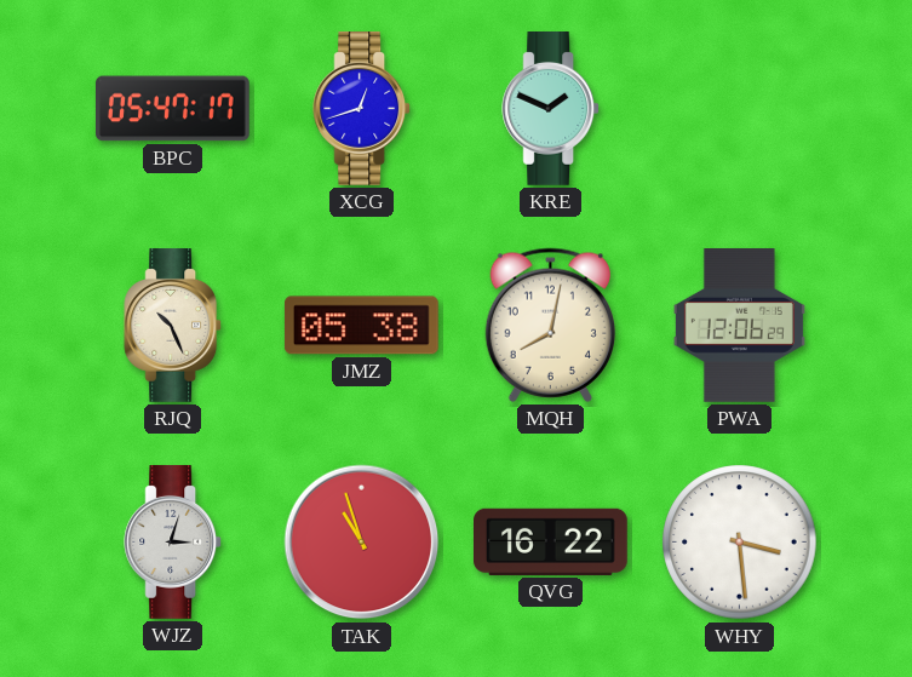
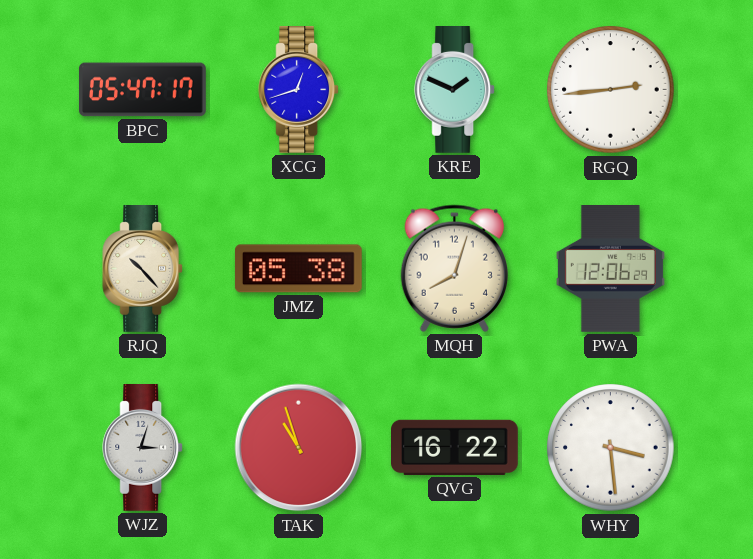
RGQ: none -> 2:44
RJQ: 10:26 -> 10:23
MQH: 8:02 -> 8:03
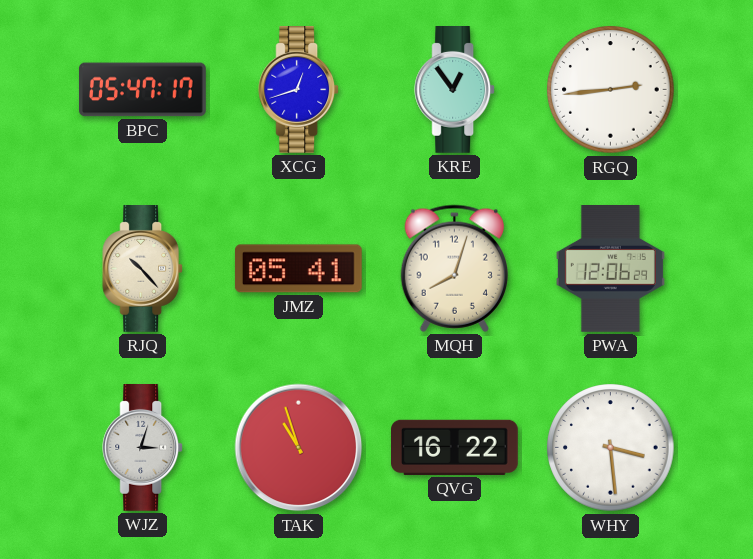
KRE: 1:49 -> 12:54
JMZ: 05:38 -> 05:41
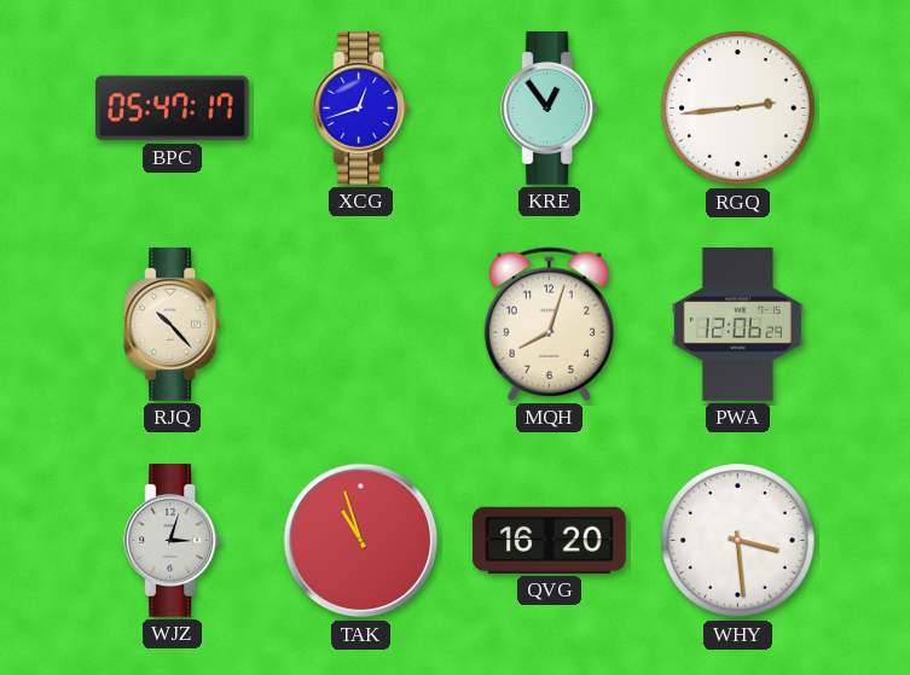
JMZ: 05:41 -> none
QVG: 16:22 -> 16:20
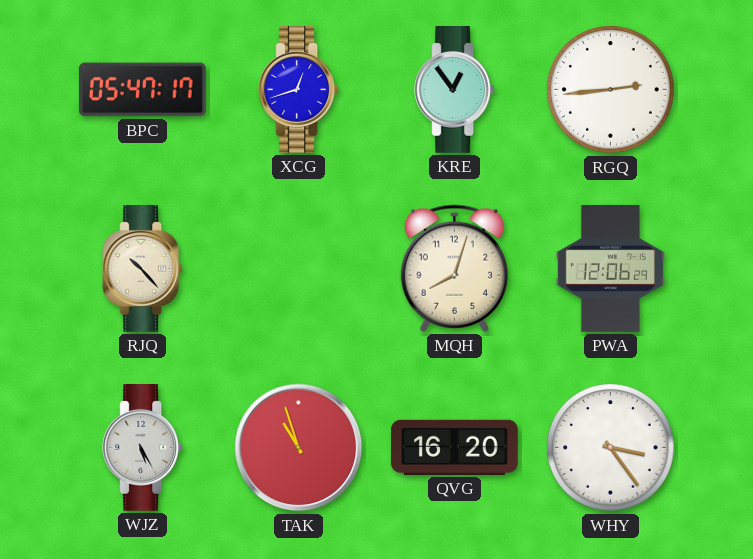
WJZ: 3:03 -> 5:25
WHY: 3:29 -> 3:24
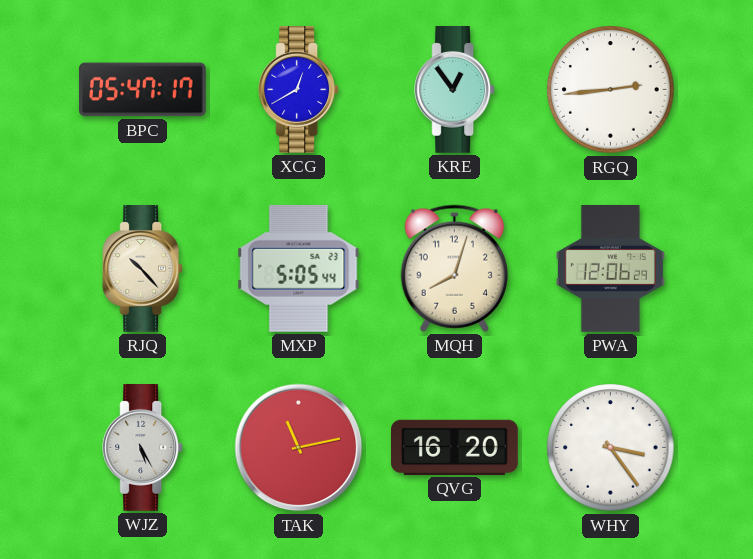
XCG: 12:42 -> 12:40
MXP: none -> 5:05
TAK: 10:57 -> 11:13
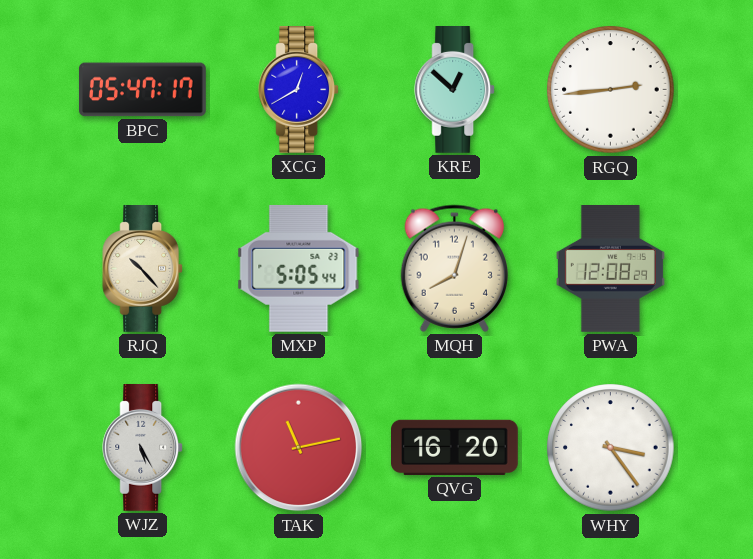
KRE: 12:54 -> 12:52
PWA: 12:06 -> 12:08
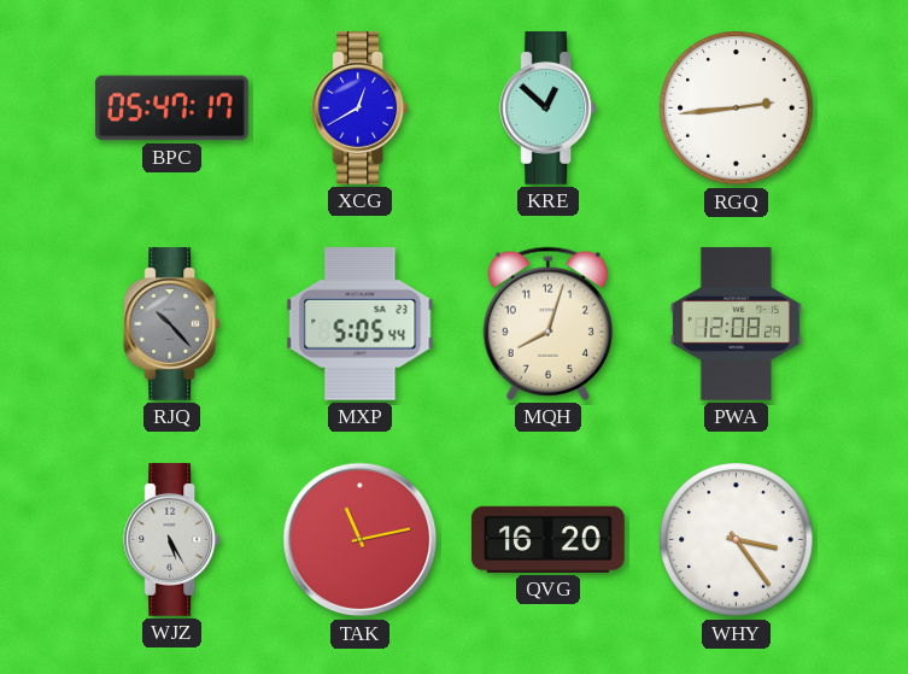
RJQ dial: cream -> grey
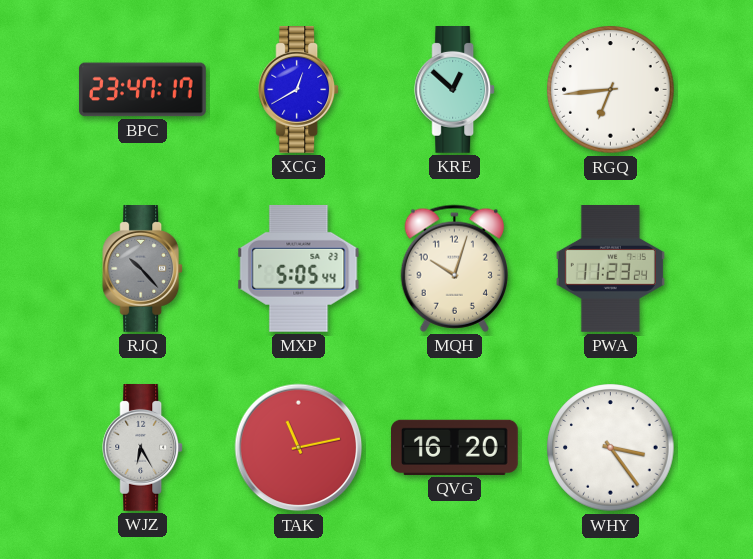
BPC: 05:47 -> 23:47
RGQ: 2:44 -> 6:44
MQH: 8:03 -> 10:03
PWA: 12:08 -> 11:23
WJZ: 5:25 -> 6:25
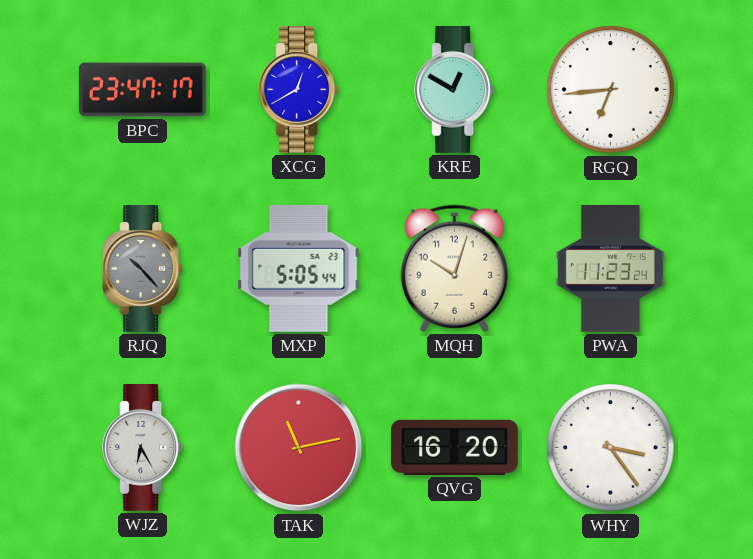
KRE: 12:52 -> 12:50
